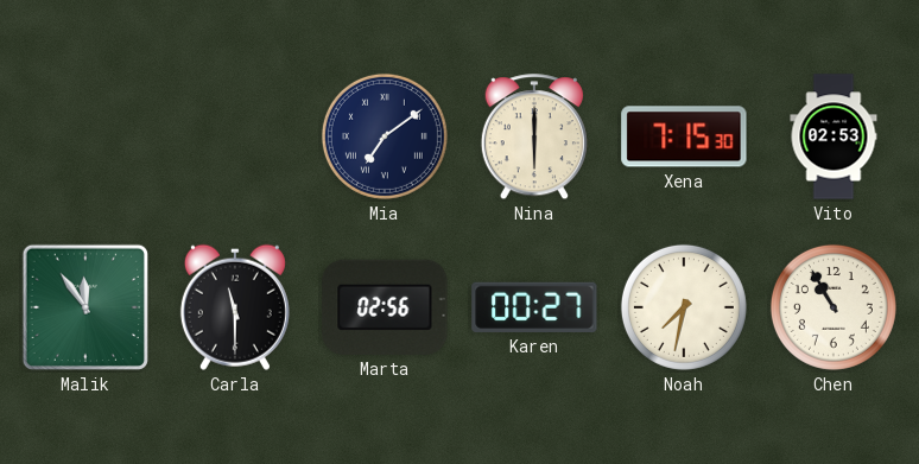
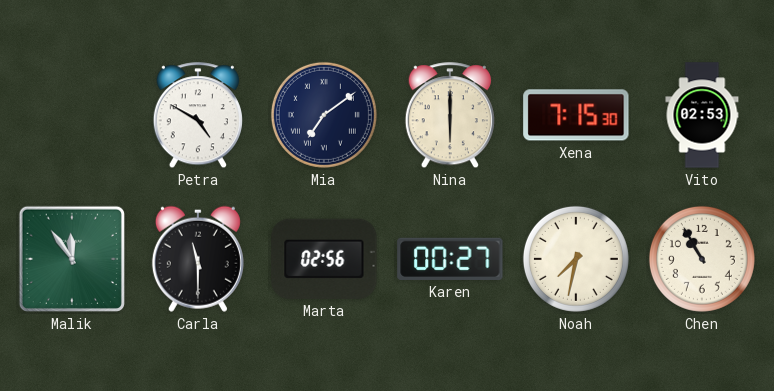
Petra: none -> 4:50
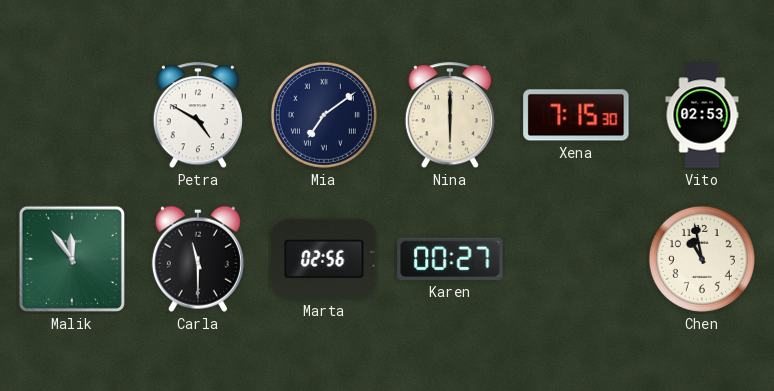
Noah: 7:32 -> none
Chen: 10:55 -> 10:58
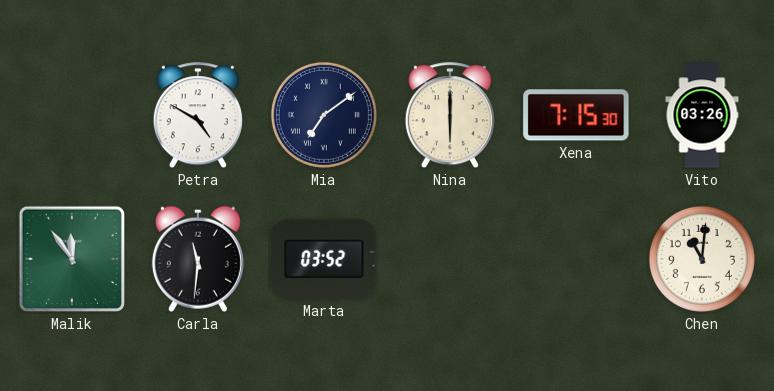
Vito: 02:53 -> 03:26
Carla: 11:30 -> 11:31
Marta: 02:56 -> 03:52
Karen: 00:27 -> none
Chen: 10:58 -> 11:01
